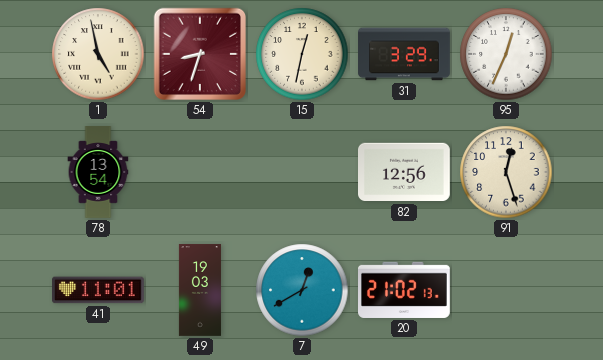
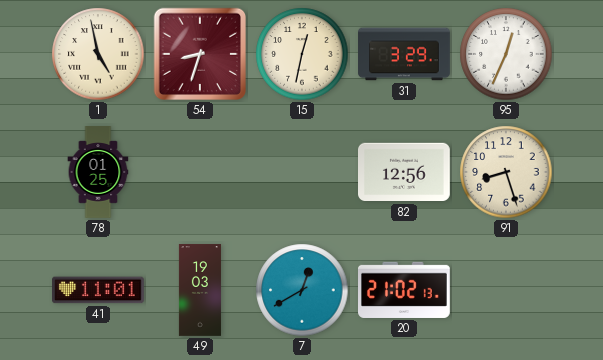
78: 13:54 -> 01:25
91: 12:27 -> 8:27
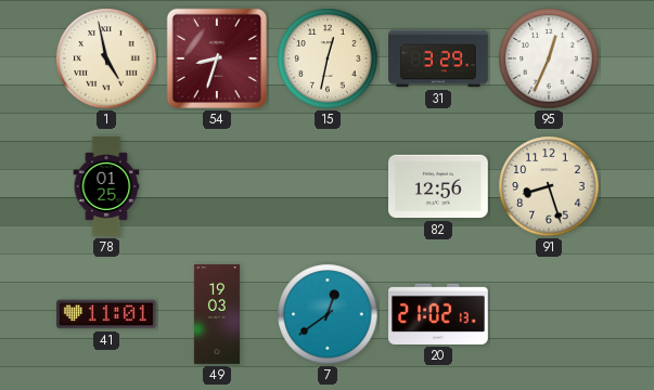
7: 12:40 -> 12:39
